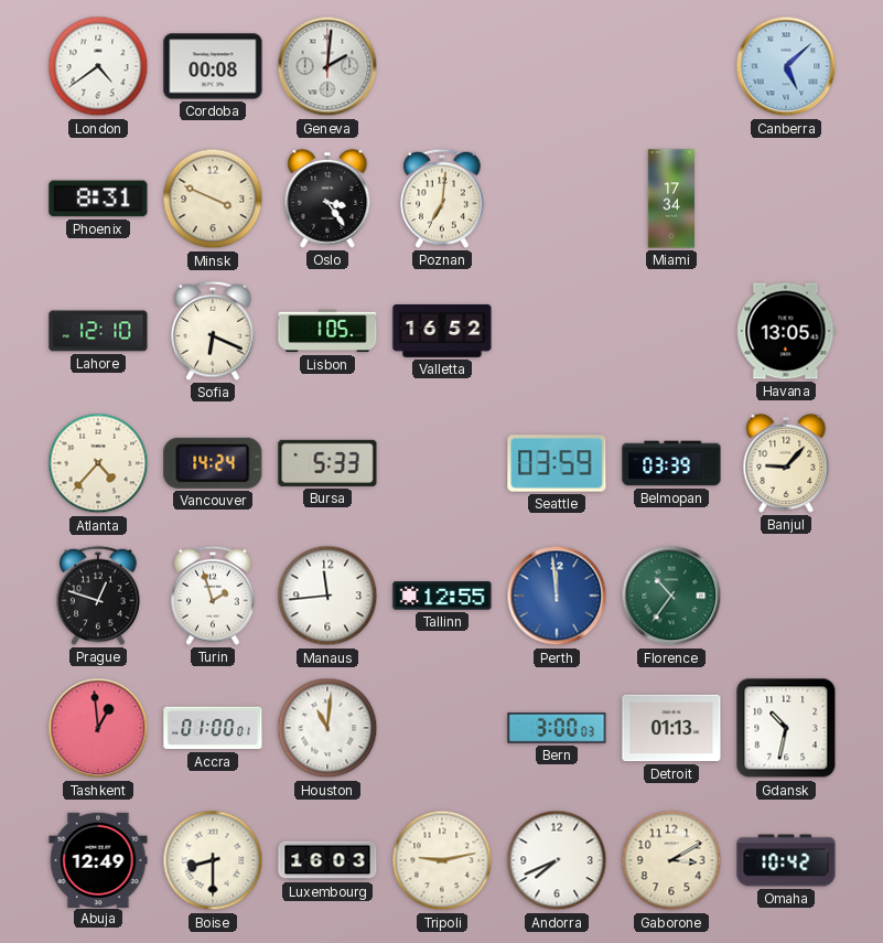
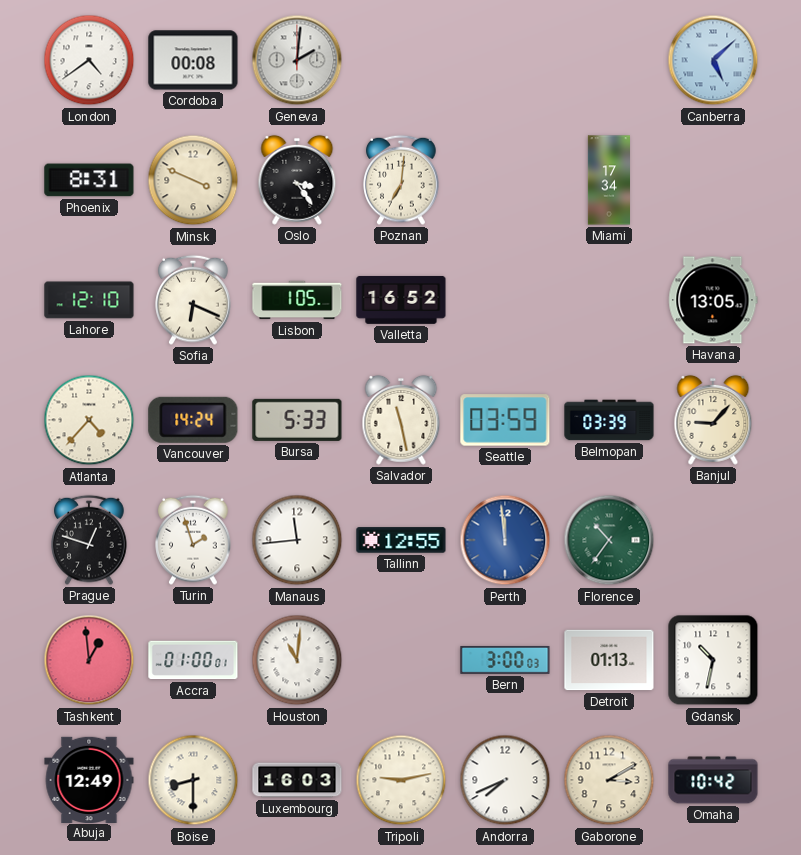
Salvador: none -> 11:28
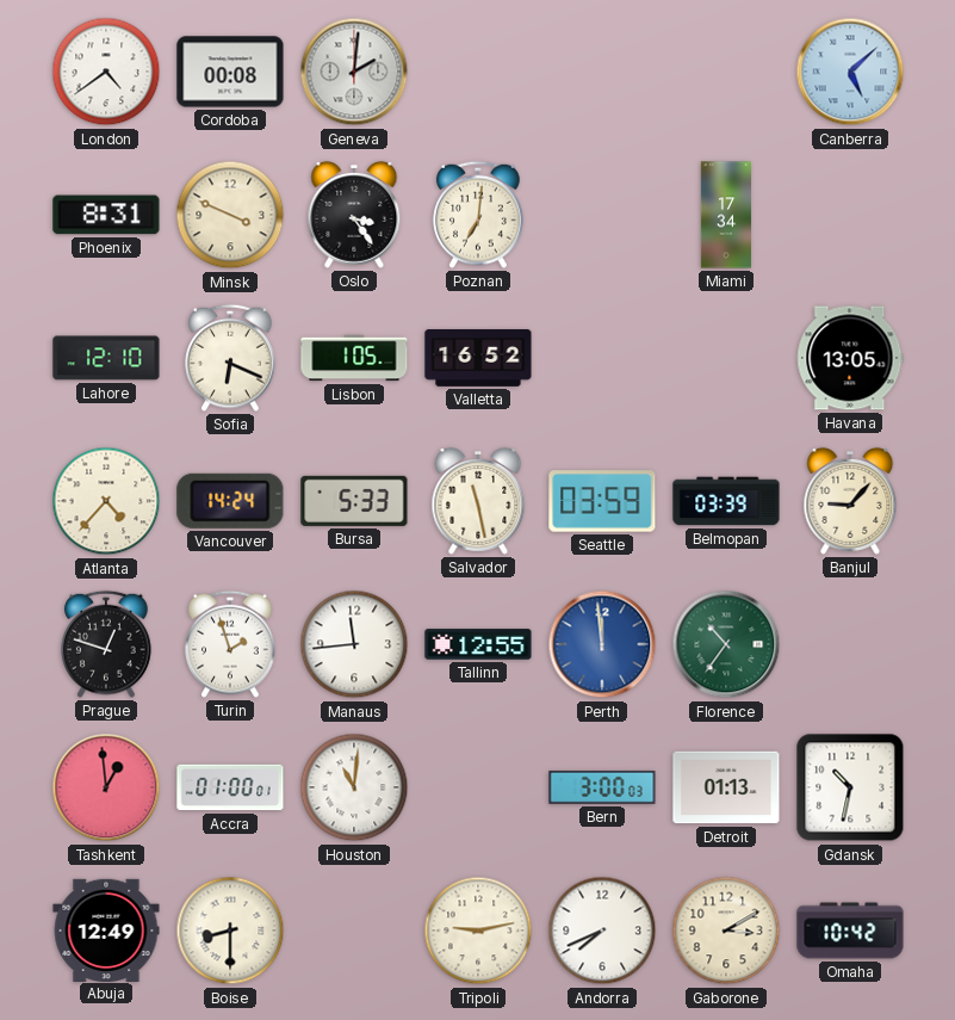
Luxembourg: 16:03 -> none
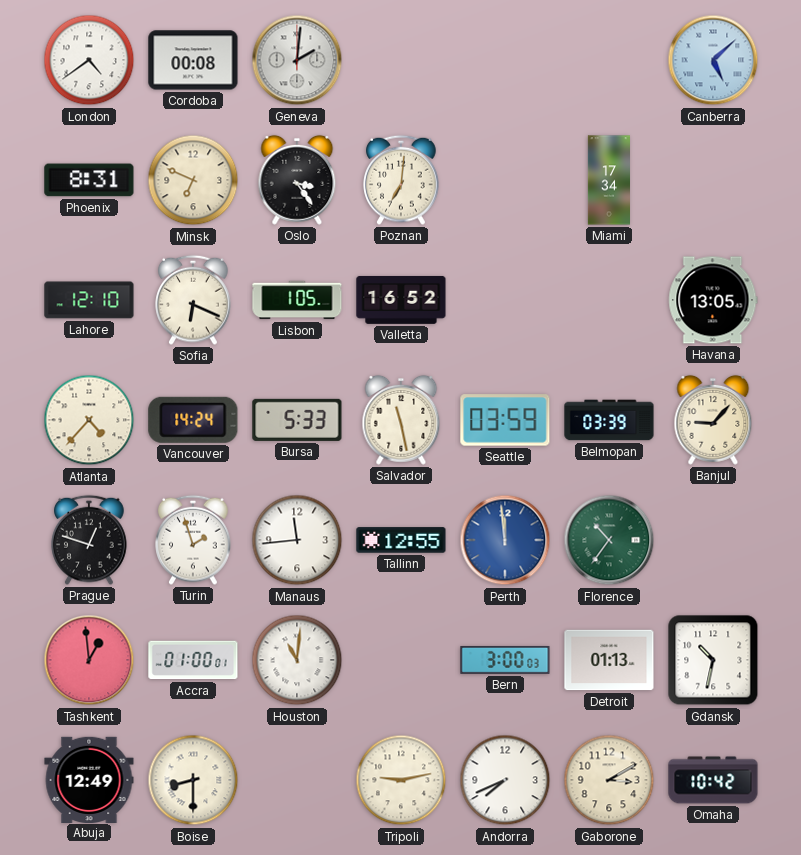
Minsk: 3:49 -> 6:49
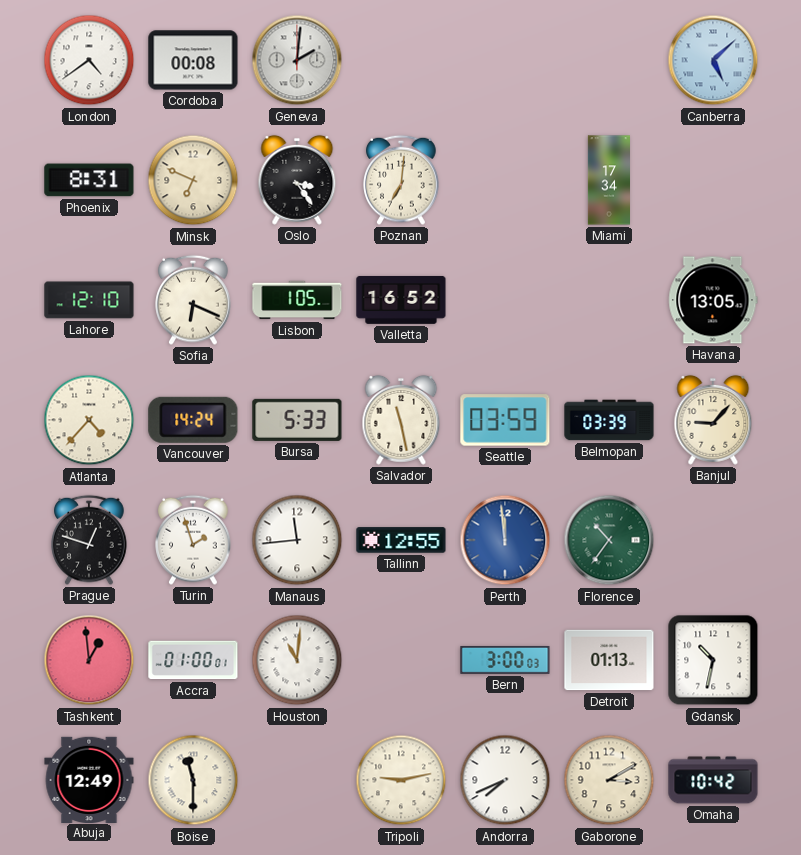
Boise: 8:30 -> 11:30
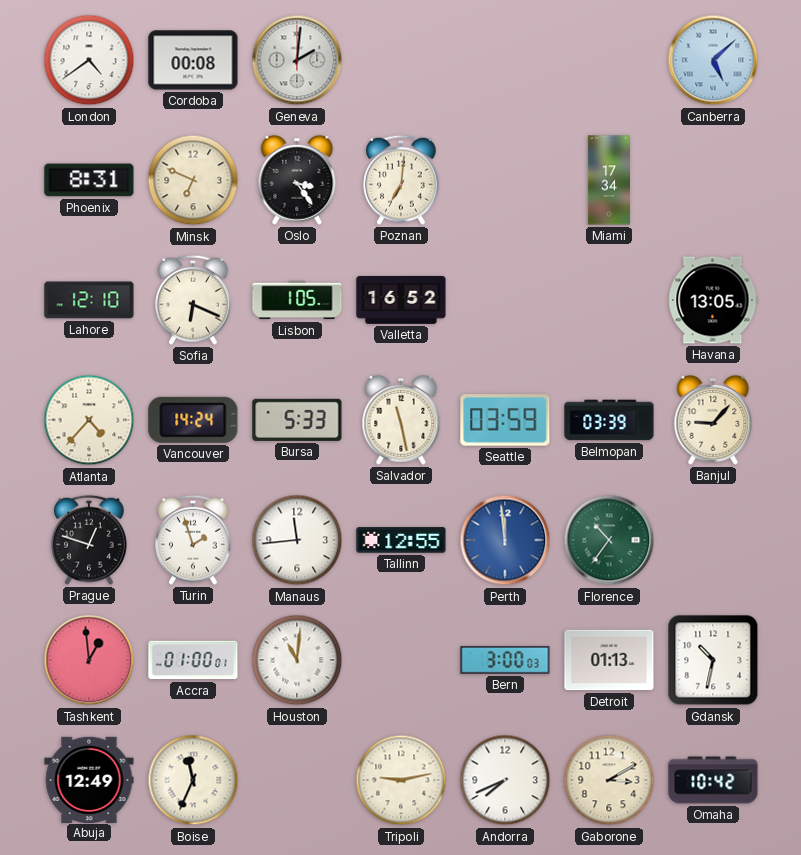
Boise: 11:30 -> 11:34
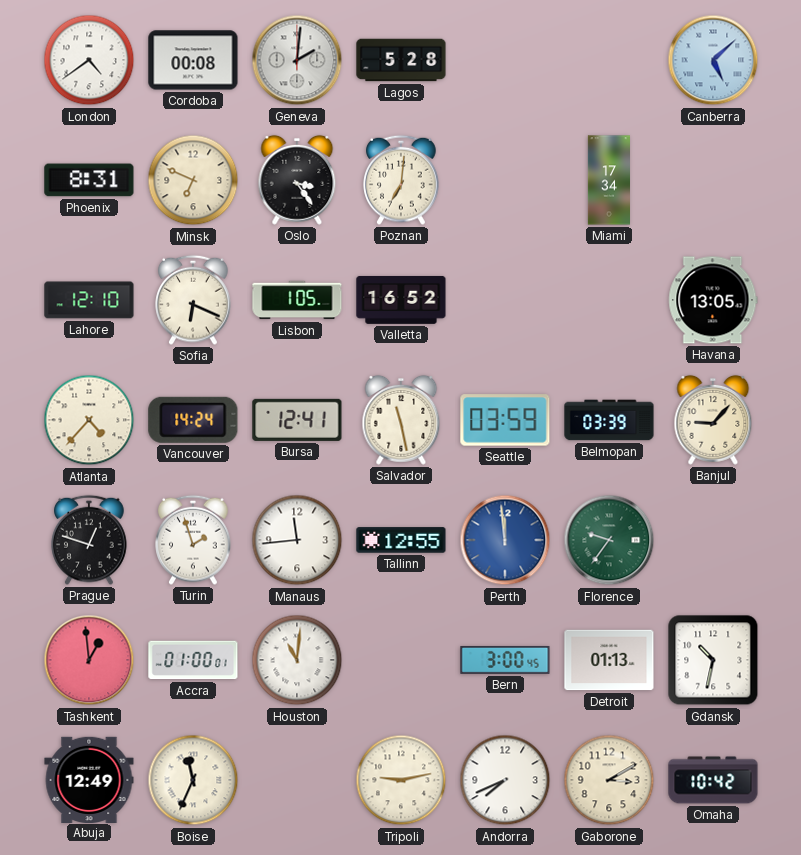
Lagos: none -> 5:28
Bursa: 5:33 -> 12:41
Florence: 10:36 -> 9:36
Bern: 3:00:03 -> 3:00:45
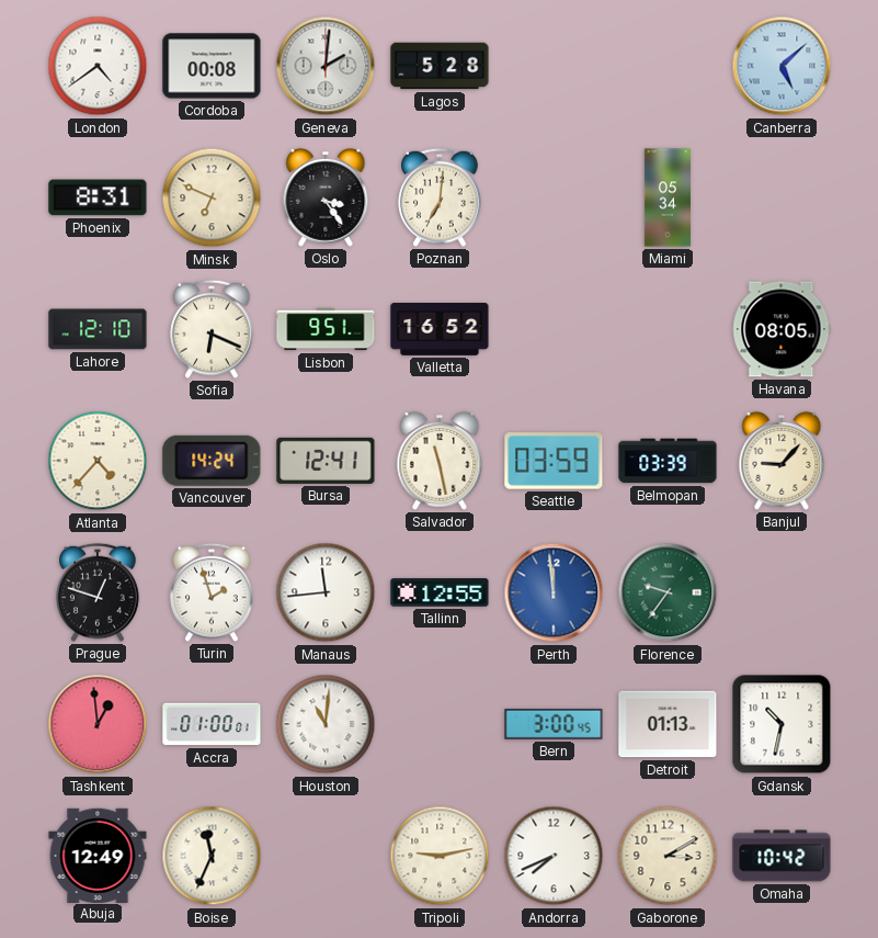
Miami: 17:34 -> 05:34
Lisbon: 1:05 -> 9:51
Havana: 13:05 -> 08:05
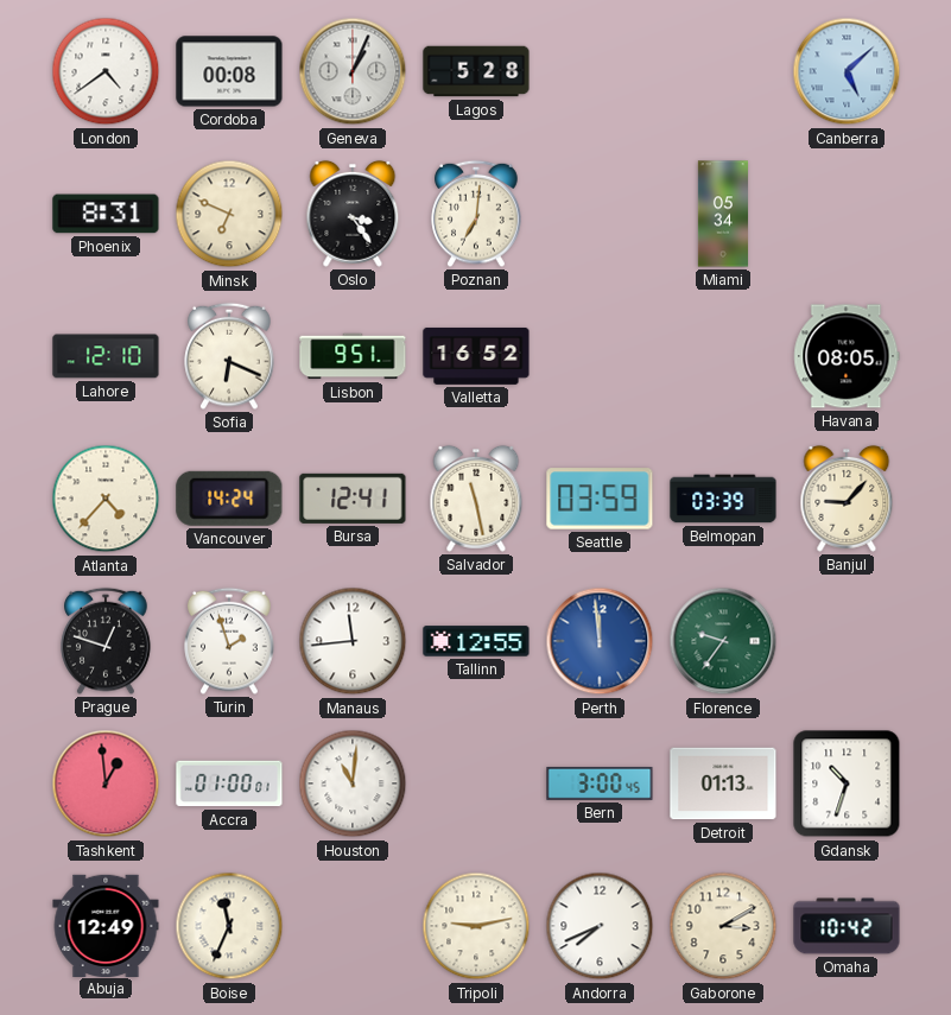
Geneva: 2:01 -> 1:04
Gdansk: 10:32 -> 10:33
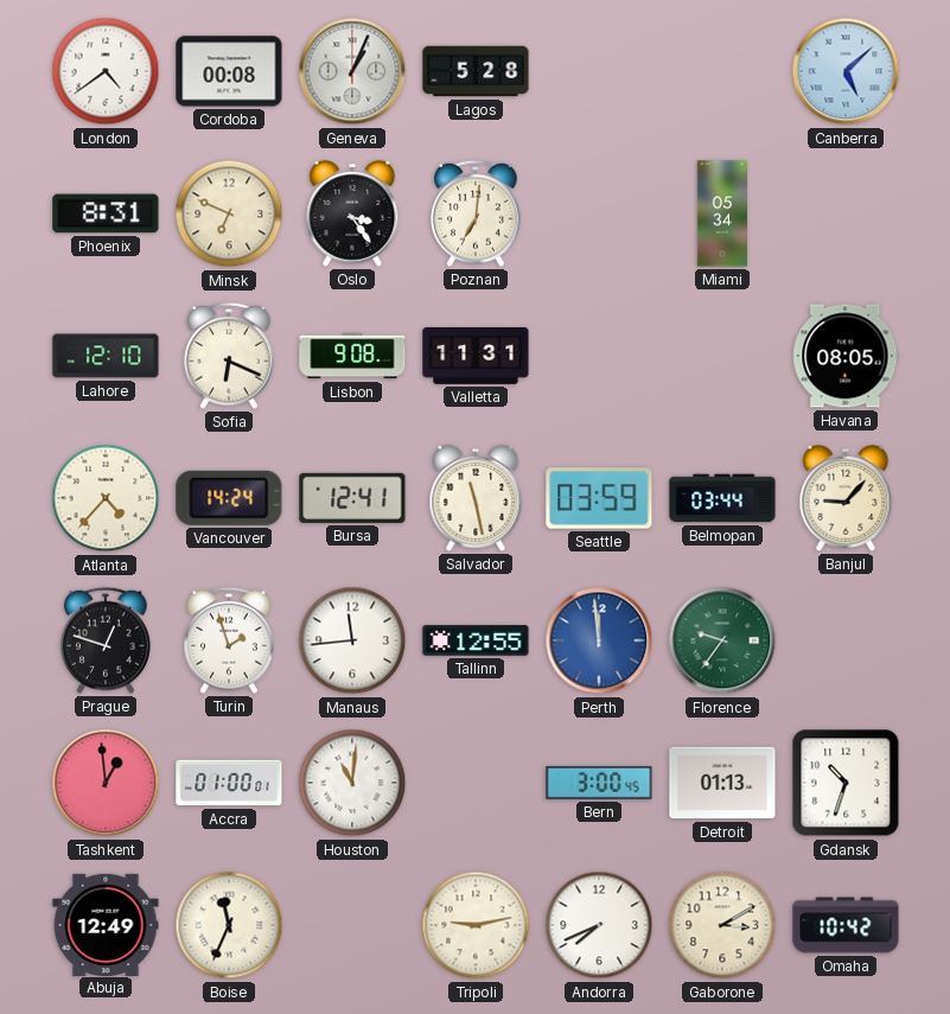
Lisbon: 9:51 -> 9:08
Valletta: 16:52 -> 11:31
Belmopan: 03:39 -> 03:44
